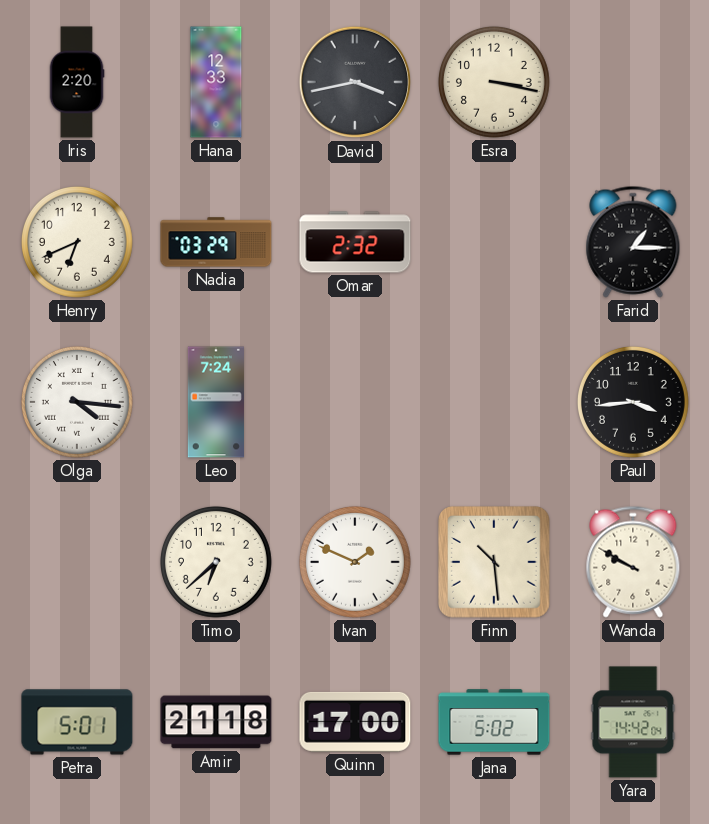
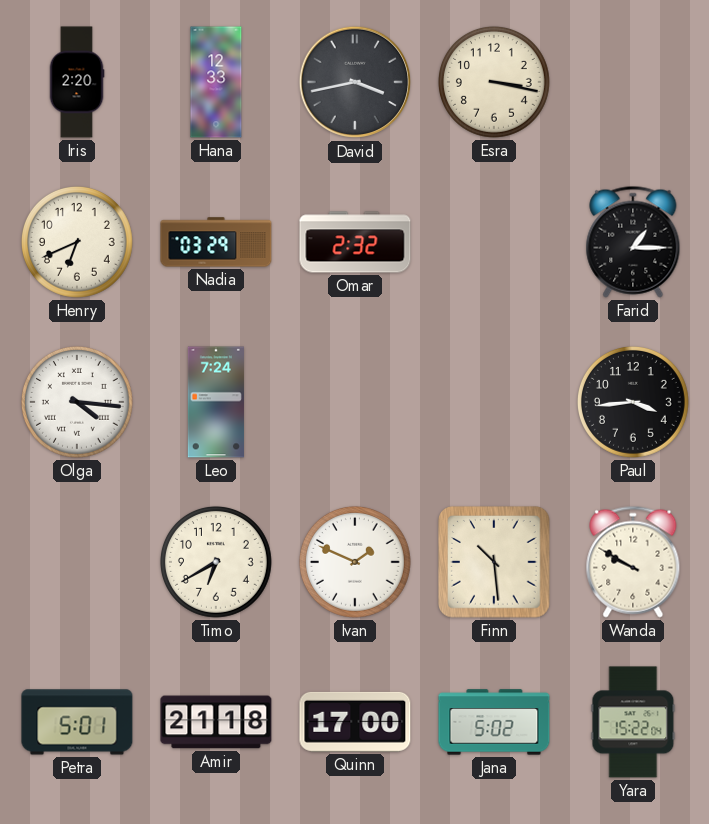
Timo: 6:38 -> 6:40
Yara: 14:42 -> 15:22
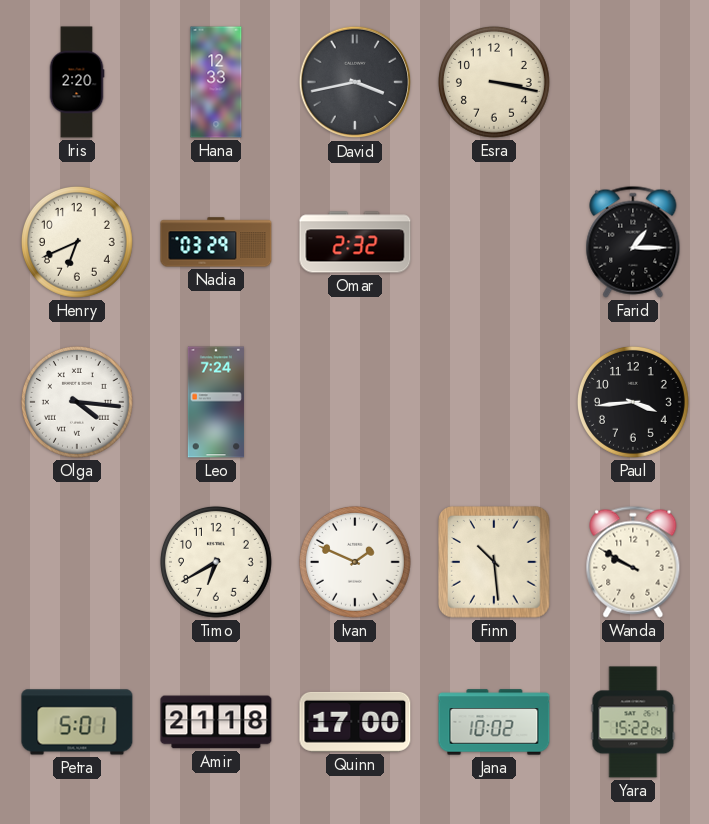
Jana: 5:02 -> 10:02
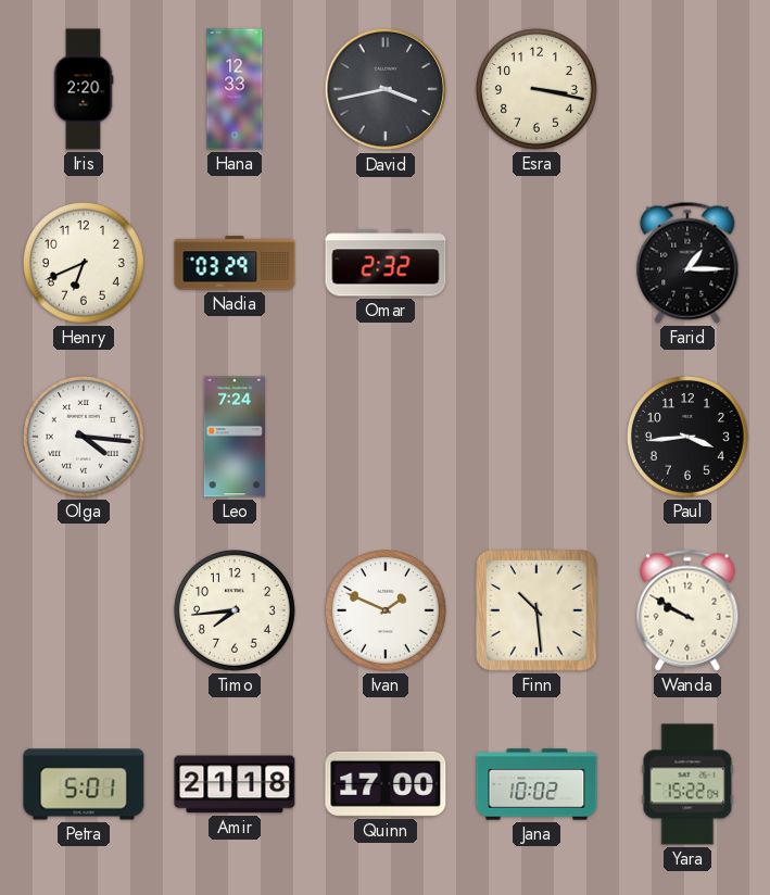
Timo: 6:40 -> 7:44
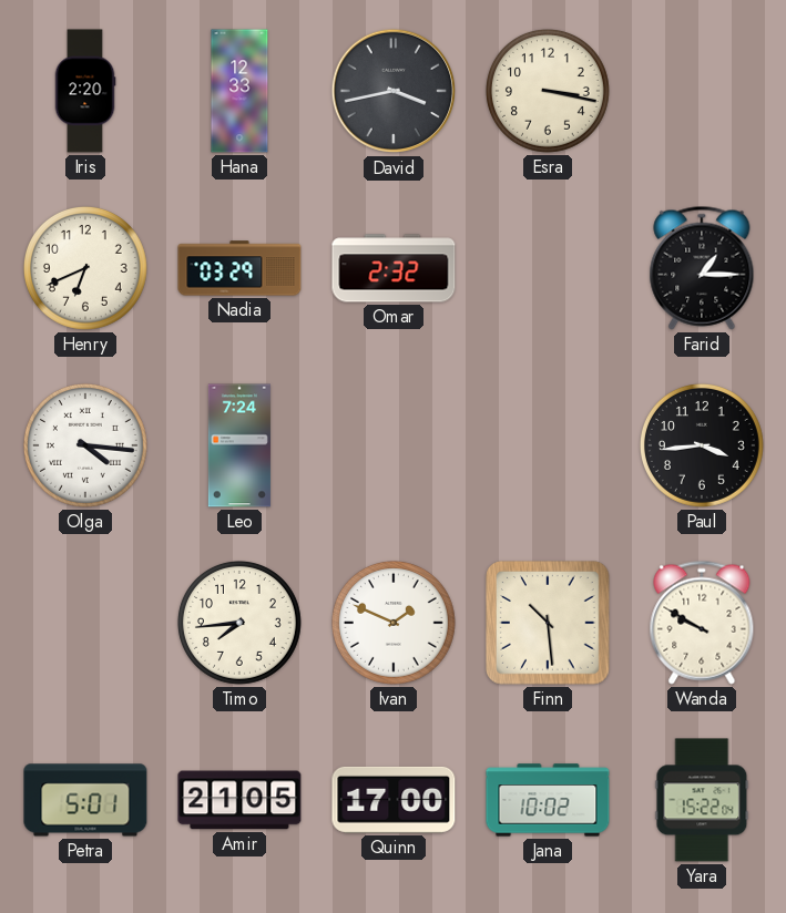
Amir: 21:18 -> 21:05
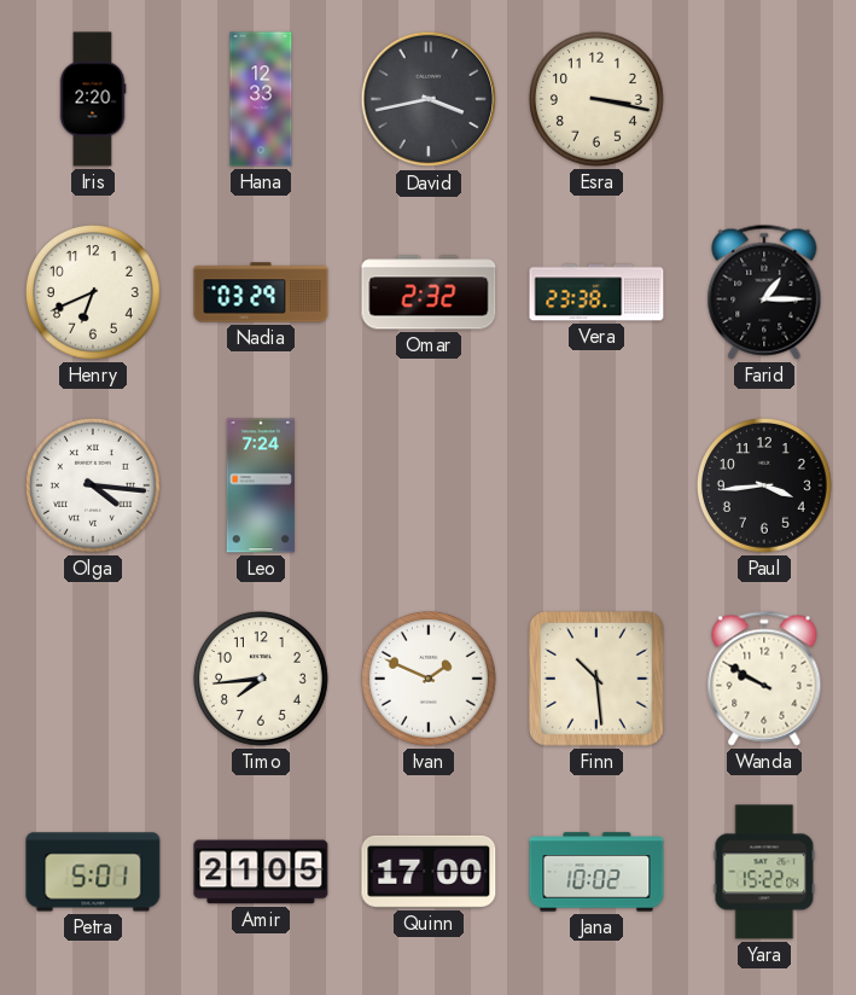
Vera: none -> 23:38
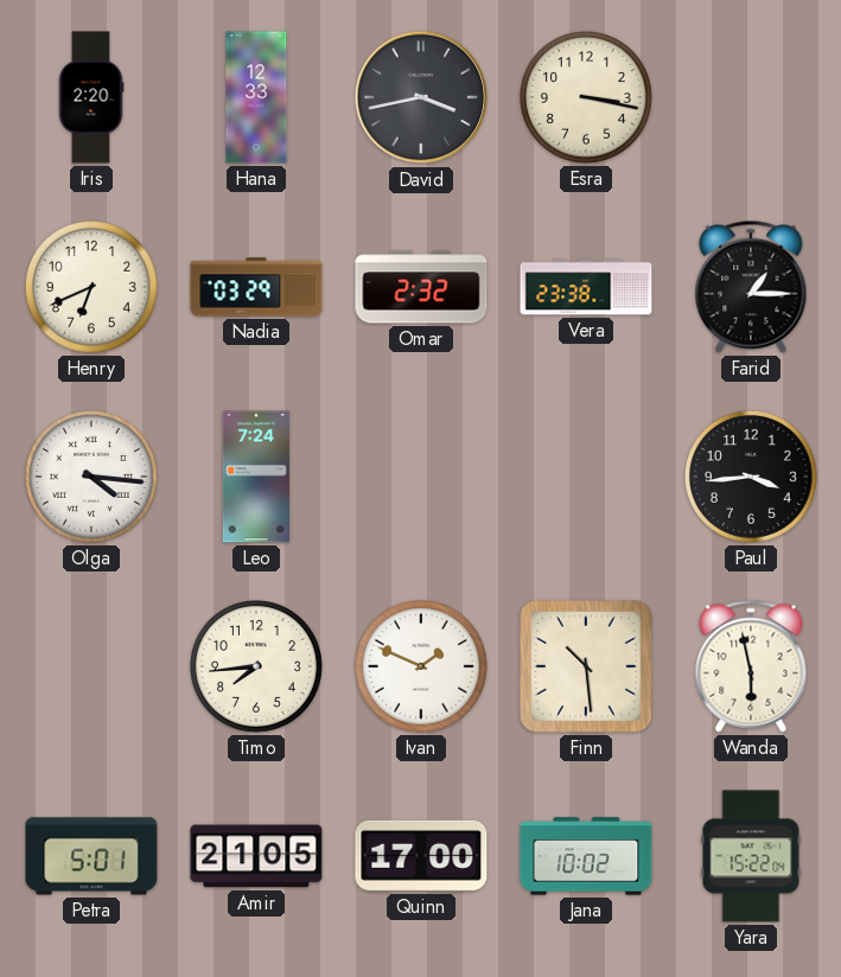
Wanda: 9:50 -> 5:58
